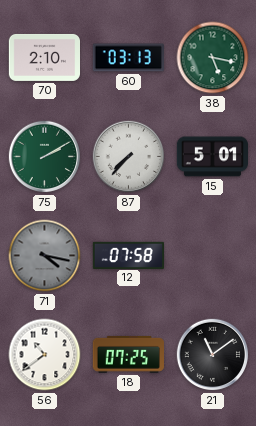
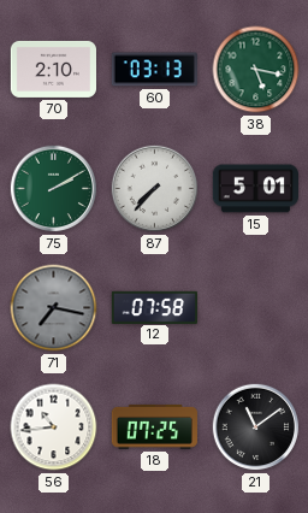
71: 4:17 -> 7:17
56: 10:39 -> 10:44
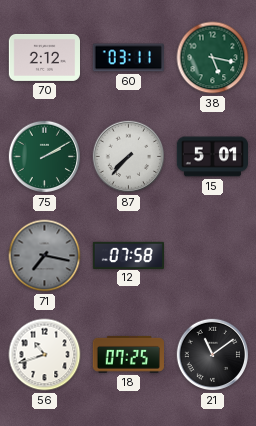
70: 2:10 -> 2:12
60: 03:13 -> 03:11
56: 10:44 -> 10:42
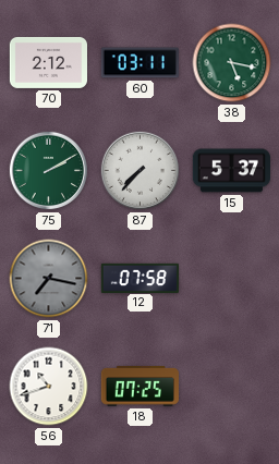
15: 5:01 -> 5:37
21: 11:09 -> none
